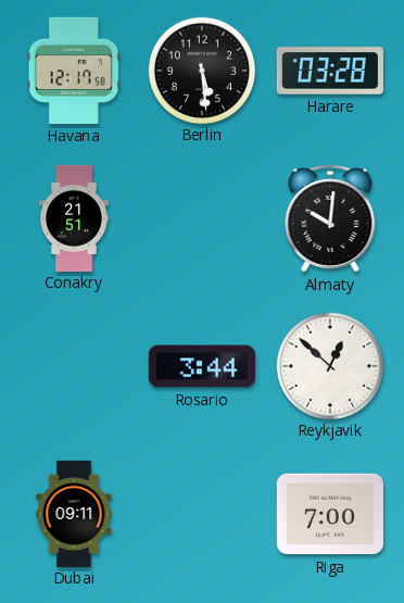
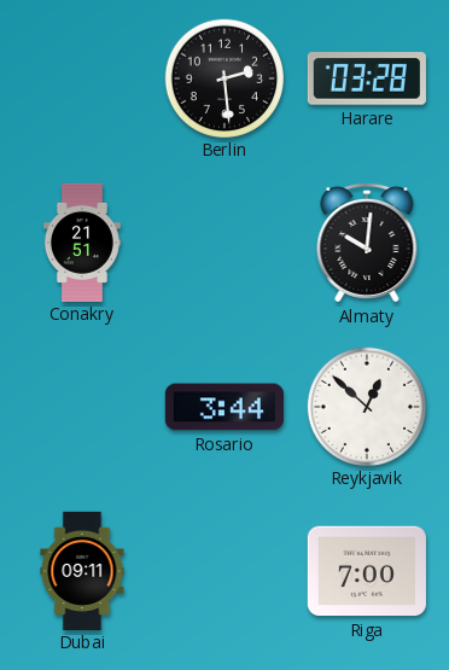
Havana: 12:17 -> none
Berlin: 5:29 -> 2:29
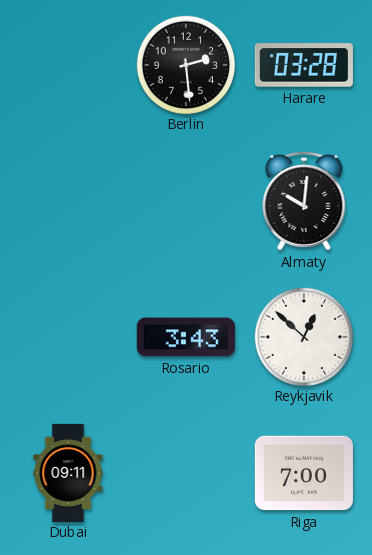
Conakry: 21:51 -> none
Rosario: 3:44 -> 3:43
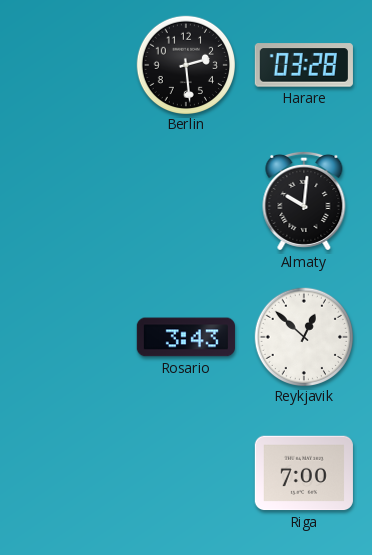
Dubai: 09:11 -> none
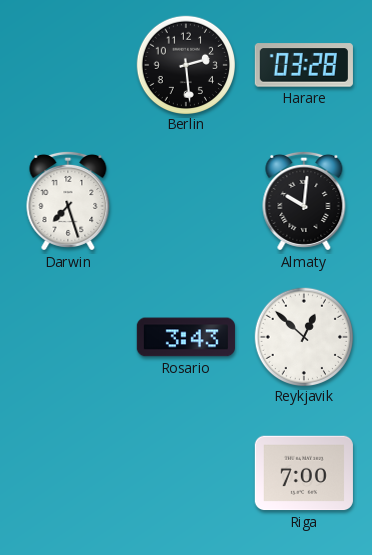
Darwin: none -> 7:27
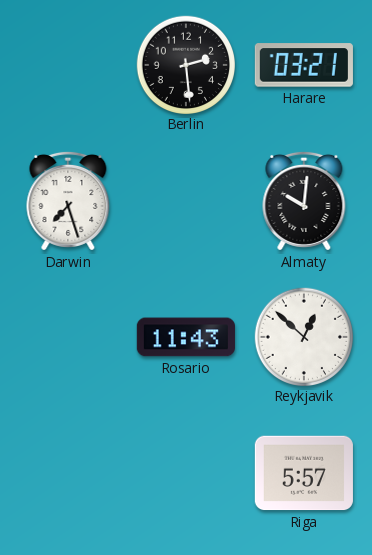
Harare: 03:28 -> 03:21
Rosario: 3:43 -> 11:43
Riga: 7:00 -> 5:57
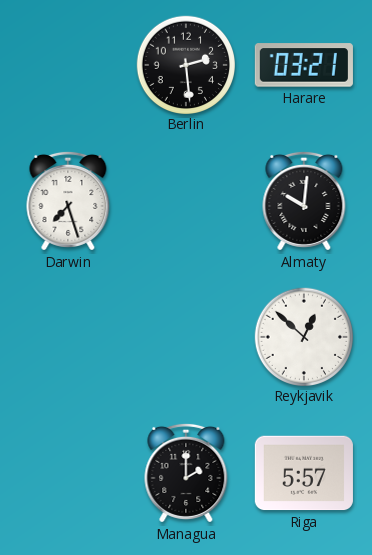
Rosario: 11:43 -> none
Managua: none -> 2:00
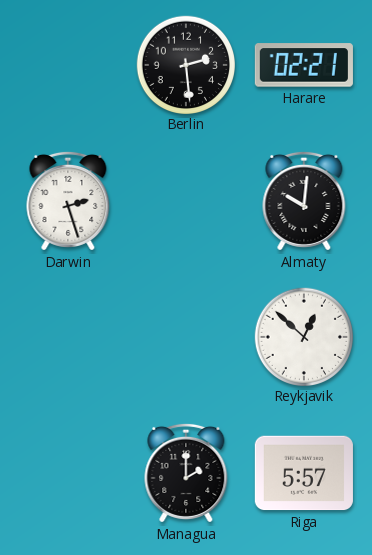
Harare: 03:21 -> 02:21
Darwin: 7:27 -> 2:27
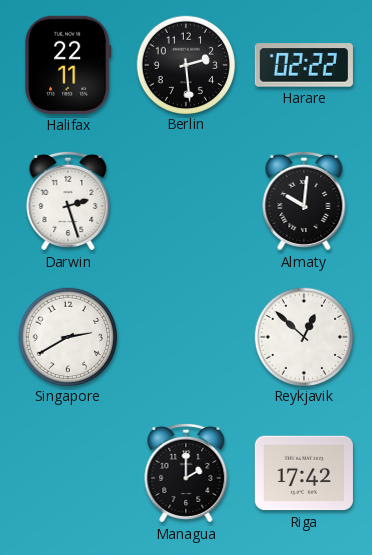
Halifax: none -> 22:11
Harare: 02:21 -> 02:22
Singapore: none -> 2:40
Riga: 5:57 -> 17:42
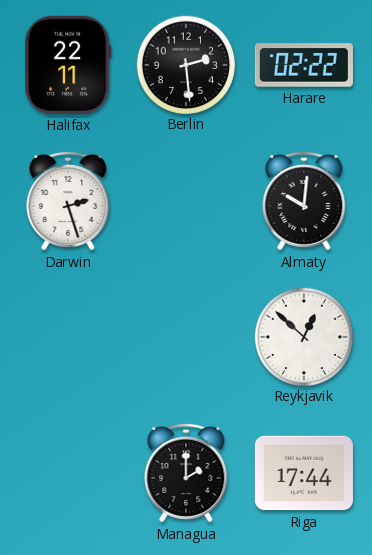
Singapore: 2:40 -> none
Riga: 17:42 -> 17:44
